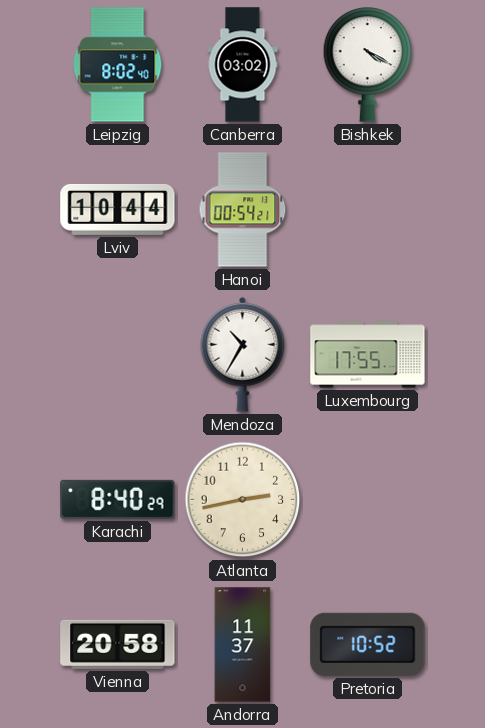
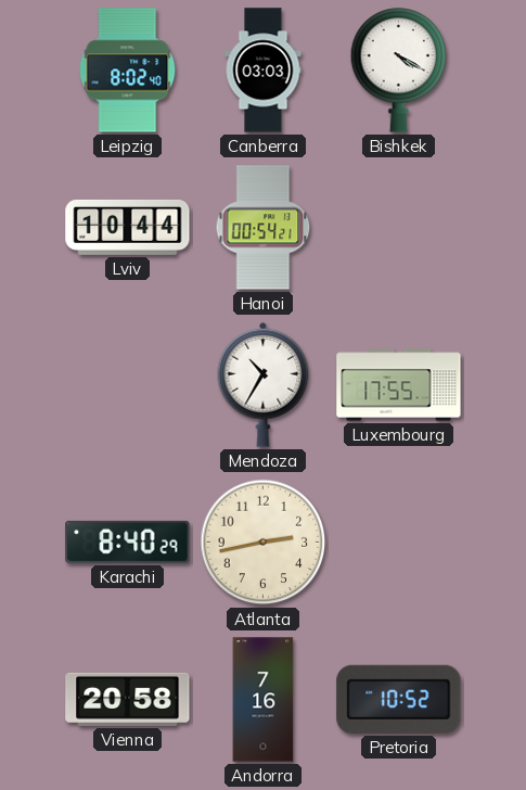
Canberra: 03:02 -> 03:03
Andorra: 11:37 -> 7:16
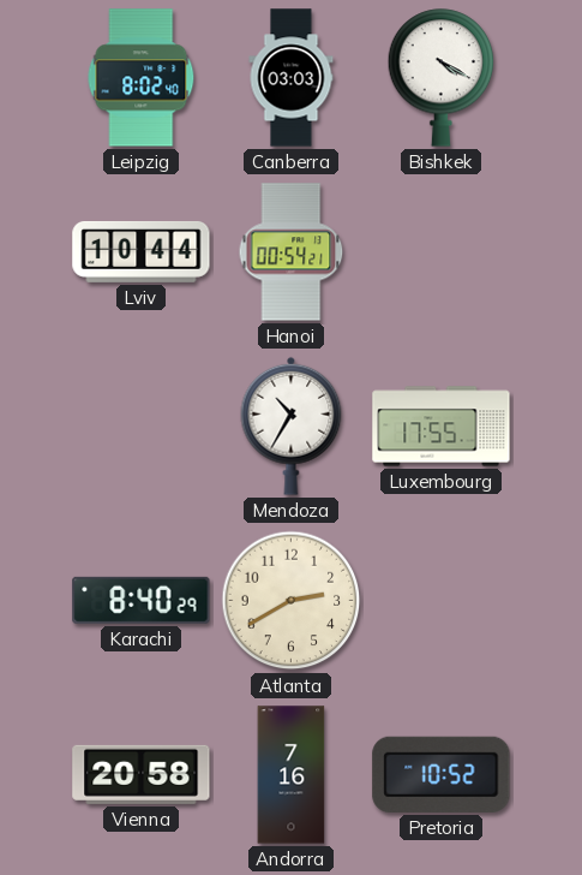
Atlanta: 2:43 -> 2:40
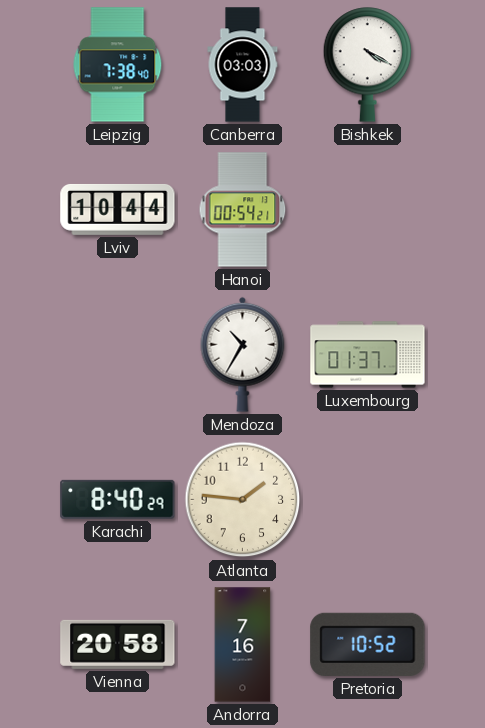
Leipzig: 8:02 -> 7:38
Luxembourg: 17:55 -> 01:37
Atlanta: 2:40 -> 1:46
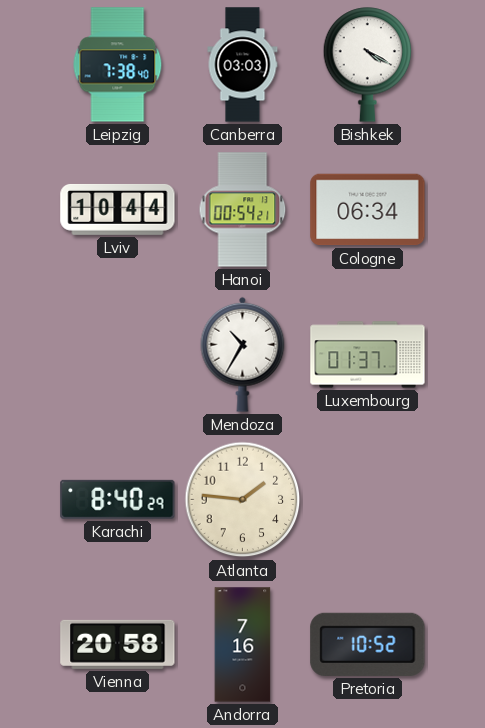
Cologne: none -> 06:34
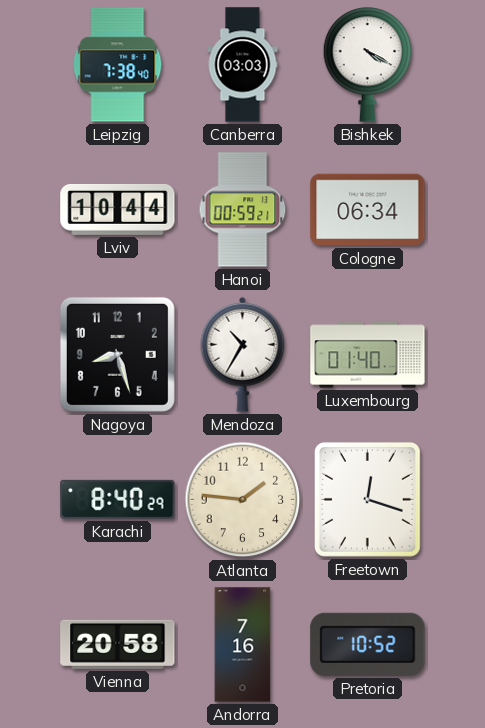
Hanoi: 00:54 -> 00:59
Nagoya: none -> 8:27
Luxembourg: 01:37 -> 01:40
Freetown: none -> 12:18
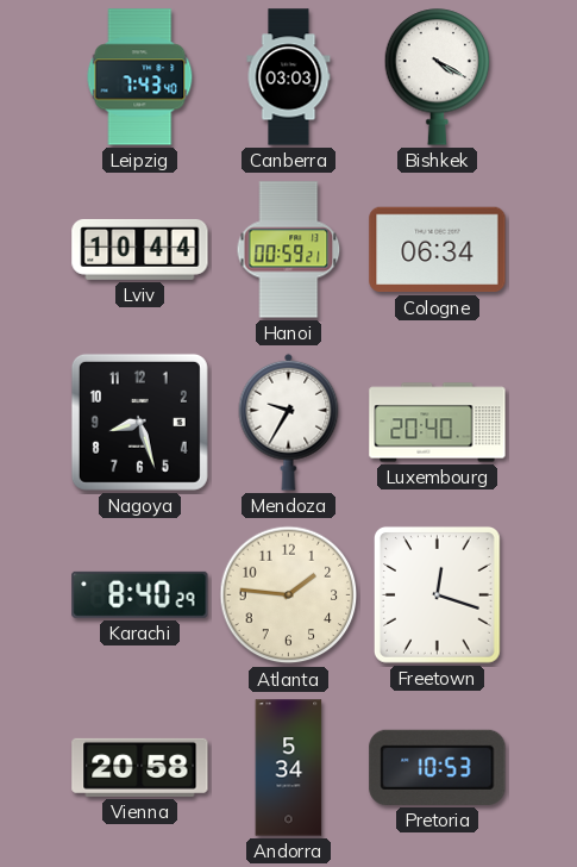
Leipzig: 7:38 -> 7:43
Mendoza: 10:35 -> 9:35
Luxembourg: 01:40 -> 20:40
Andorra: 7:16 -> 5:34
Pretoria: 10:52 -> 10:53
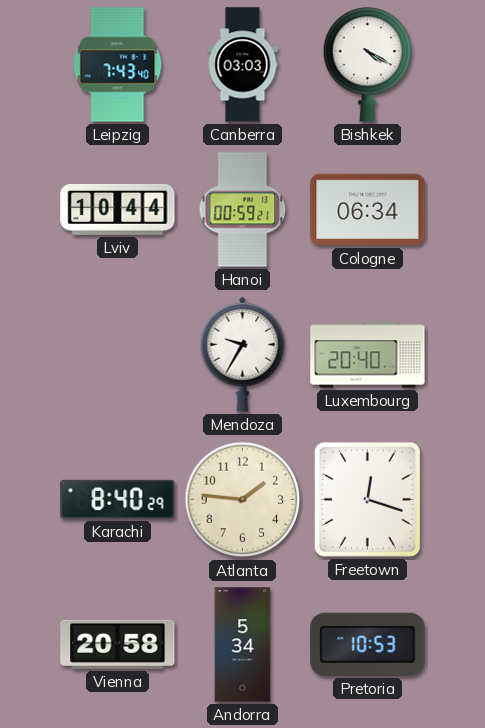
Nagoya: 8:27 -> none
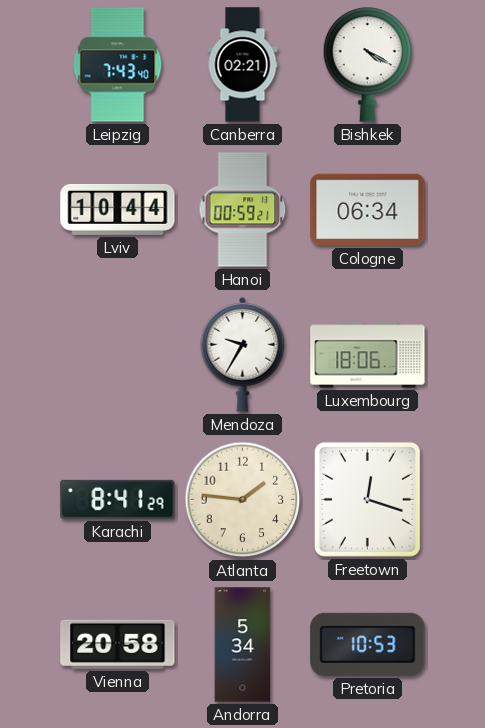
Canberra: 03:03 -> 02:21
Luxembourg: 20:40 -> 18:06
Karachi: 8:40 -> 8:41
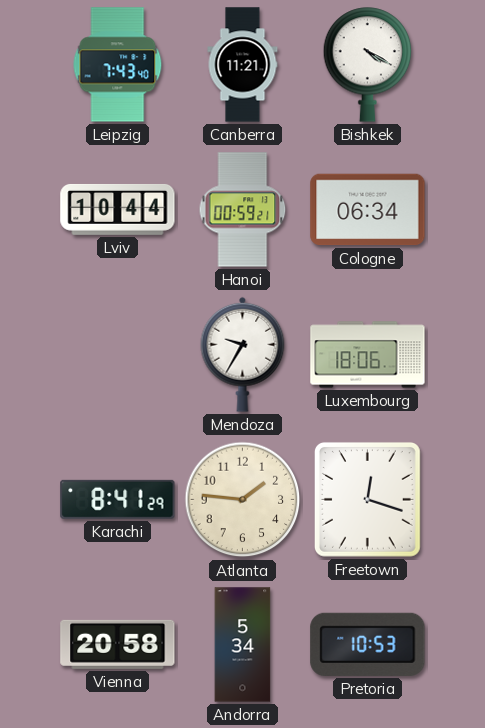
Canberra: 02:21 -> 11:21
